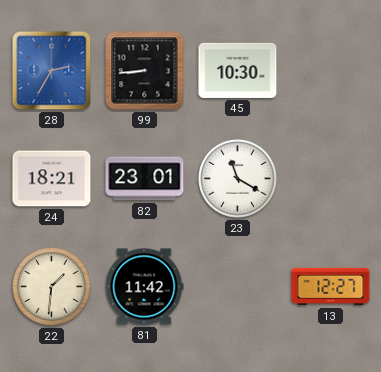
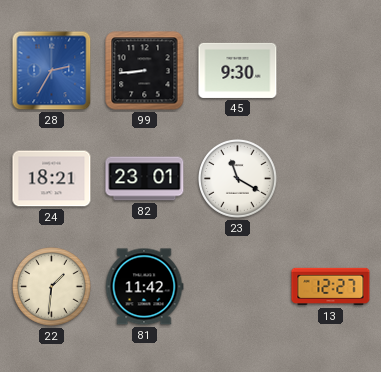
45: 10:30 -> 9:30
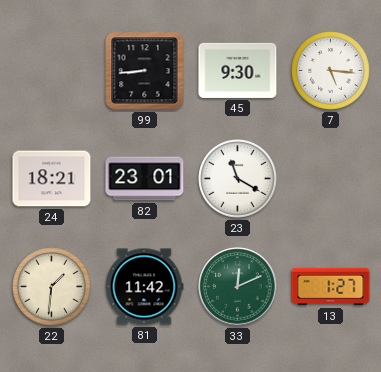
28: 2:35 -> none
7: none -> 5:16
33: none -> 12:11
13: 12:27 -> 1:27
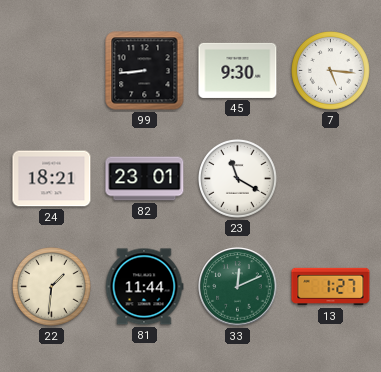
81: 11:42 -> 11:44
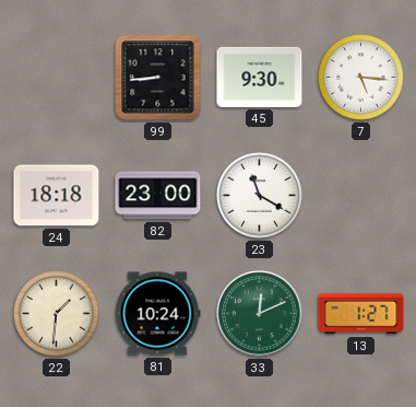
24: 18:21 -> 18:18
82: 23:01 -> 23:00
81: 11:44 -> 10:24
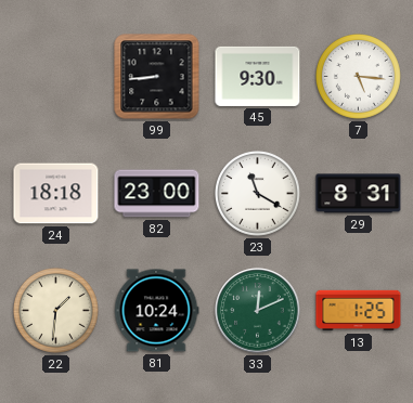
29: none -> 8:31
13: 1:27 -> 1:25
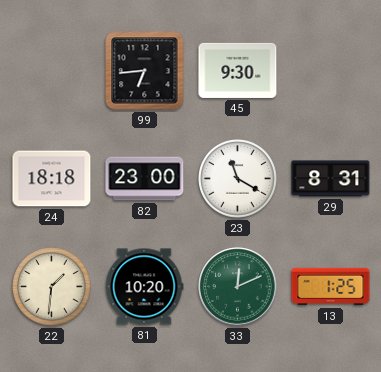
99: 8:44 -> 6:44
7: 5:16 -> none
81: 10:24 -> 10:20
